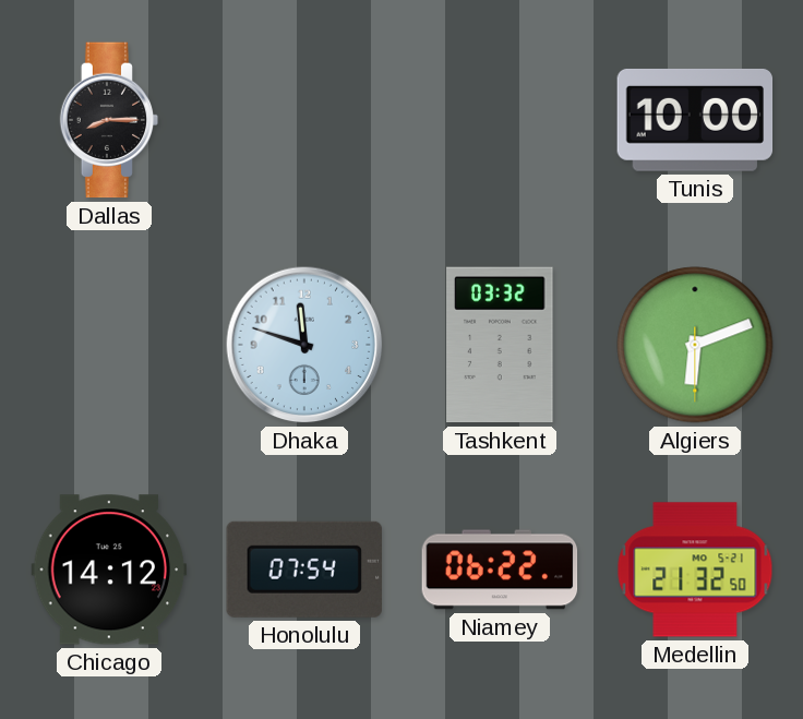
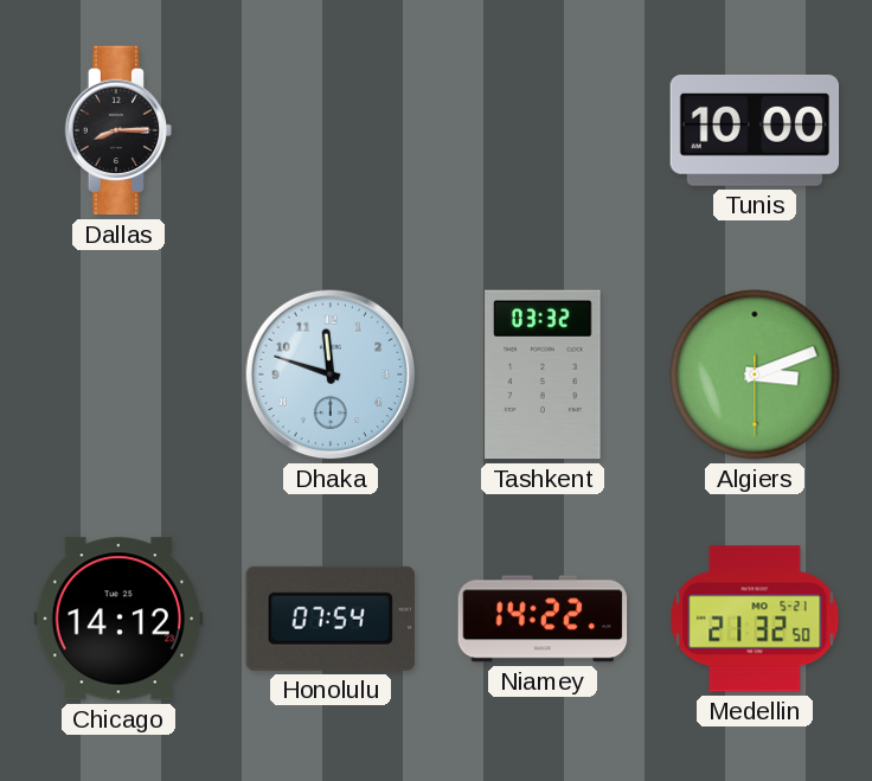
Algiers: 6:11 -> 3:11
Niamey: 06:22 -> 14:22
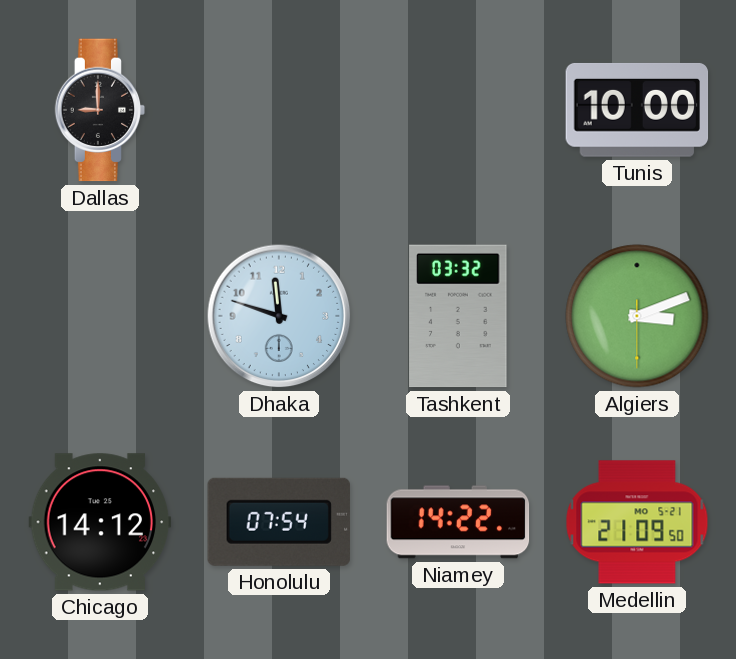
Dallas: 8:15 -> 9:00
Medellin: 21:32 -> 21:09
